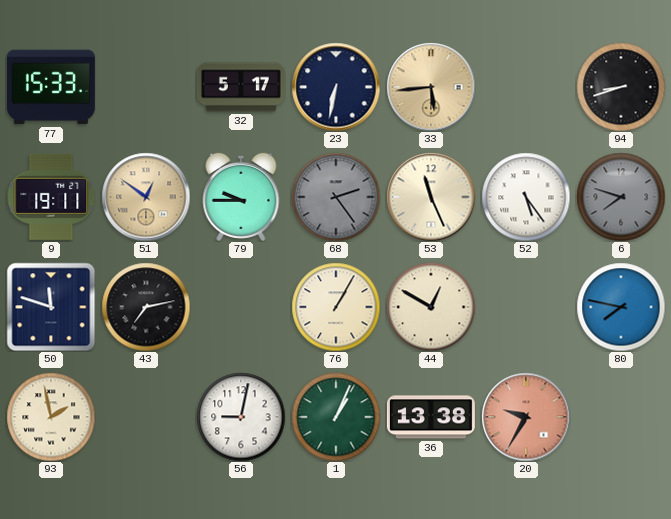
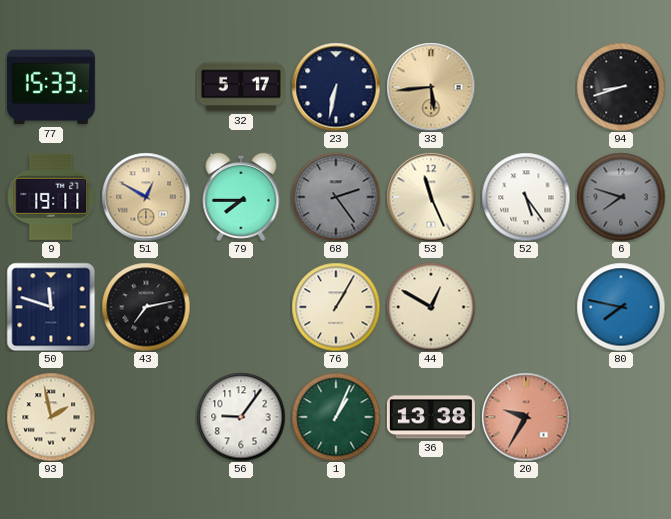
51: 12:51 -> 12:50
79: 9:45 -> 7:45
56: 9:02 -> 9:06
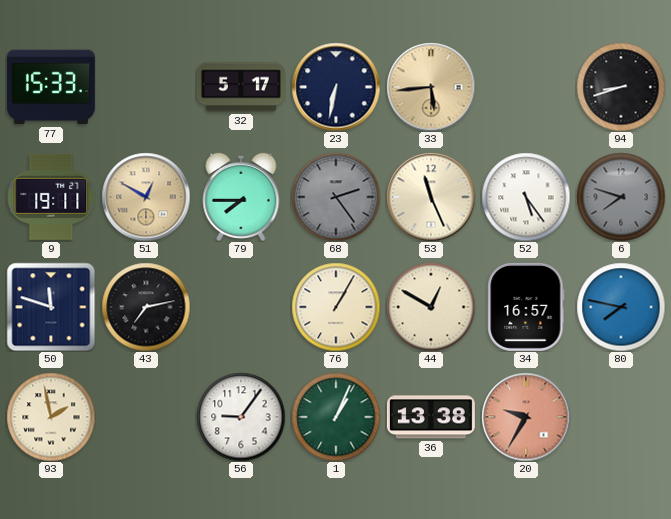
34: none -> 16:57
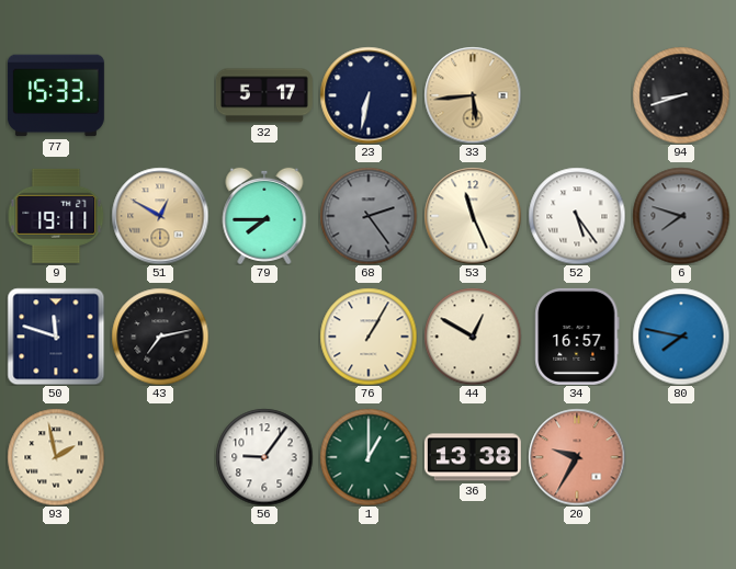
1: 1:04 -> 1:00
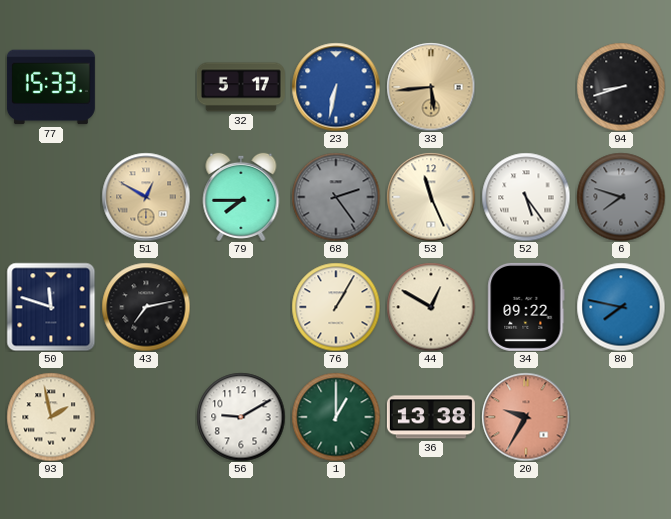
23 dial: navy -> blue
9: 19:11 -> none
34: 16:57 -> 09:22
56: 9:06 -> 9:10
